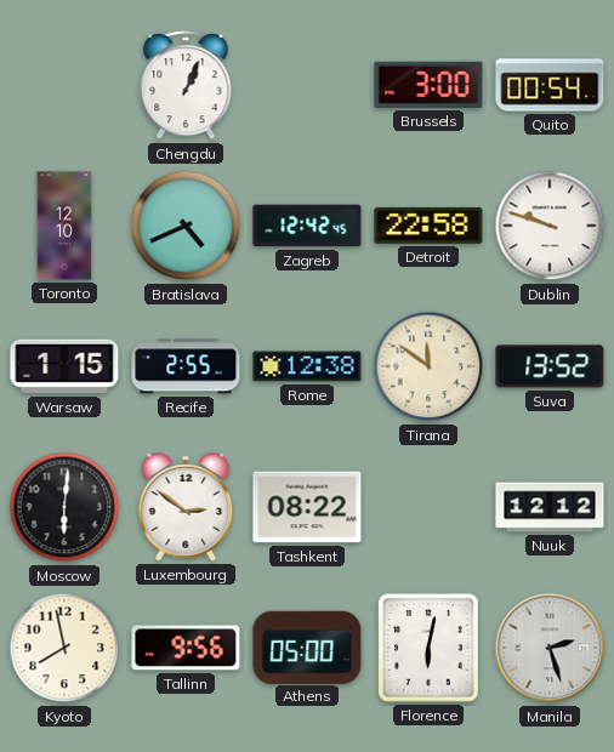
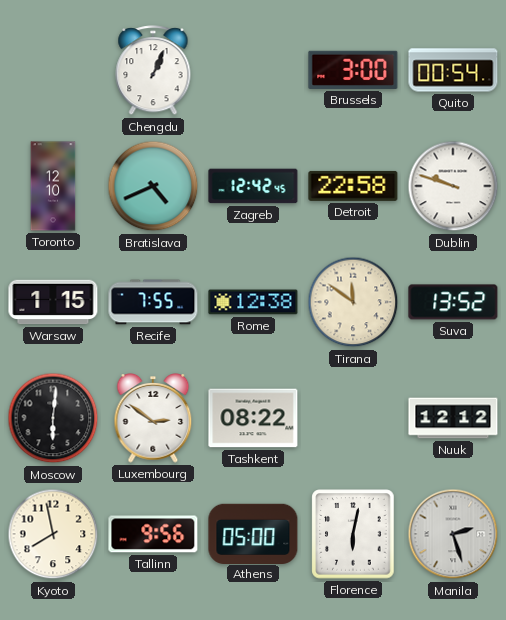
Recife: 2:55 -> 7:55
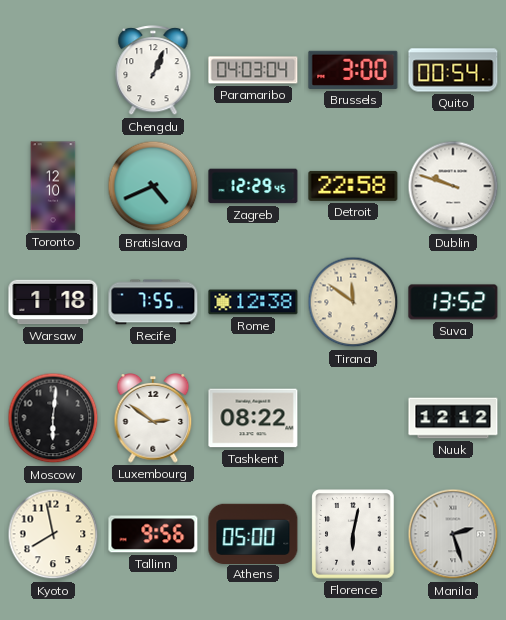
Paramaribo: none -> 04:03
Zagreb: 12:42 -> 12:29
Warsaw: 1:15 -> 1:18
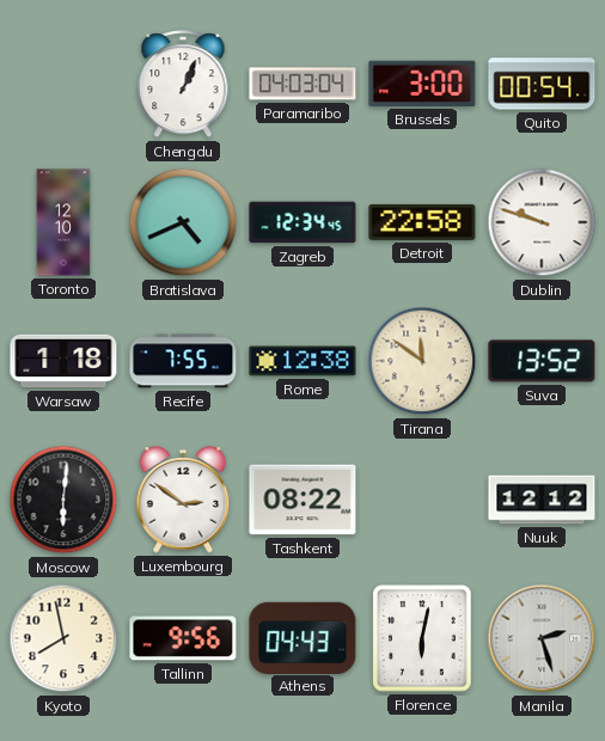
Zagreb: 12:29 -> 12:34
Athens: 05:00 -> 04:43
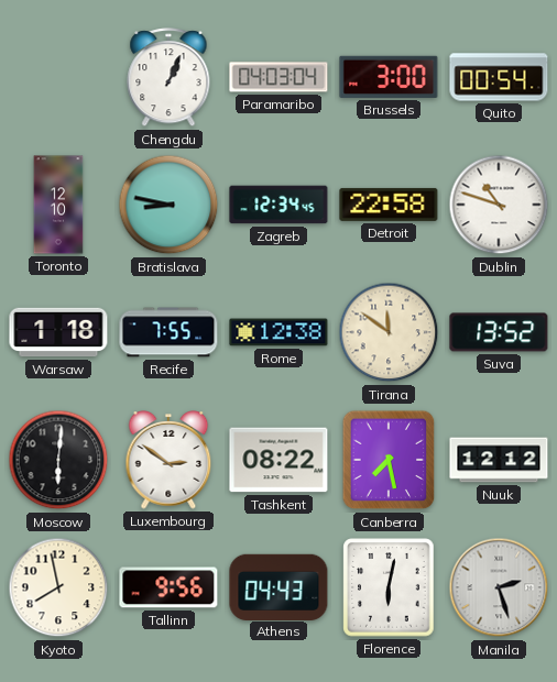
Bratislava: 4:41 -> 8:47
Dublin: 9:48 -> 10:48
Canberra: none -> 7:28
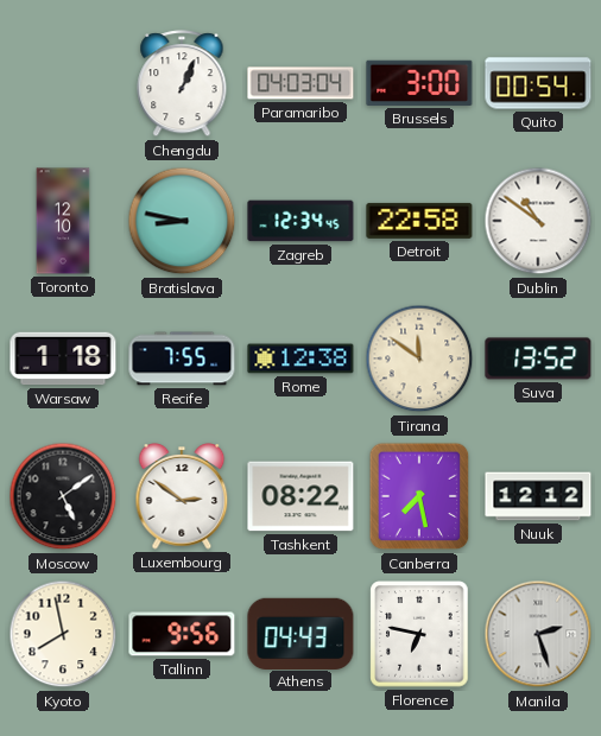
Dublin: 10:48 -> 10:51
Moscow: 6:01 -> 5:09
Florence: 6:02 -> 6:47
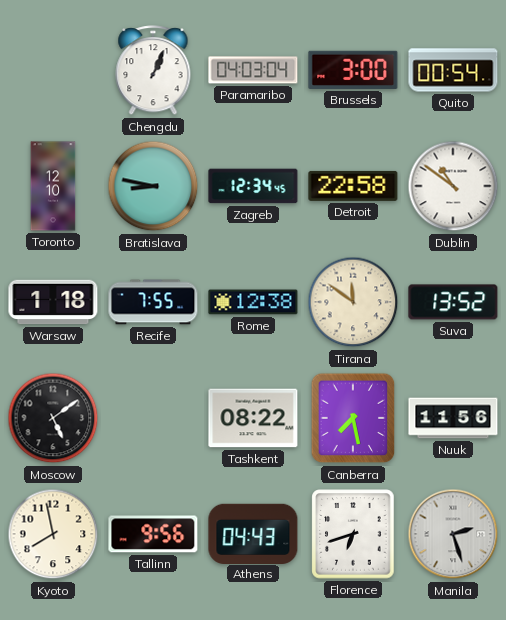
Luxembourg: 2:51 -> none
Nuuk: 12:12 -> 11:56
Florence: 6:47 -> 6:42
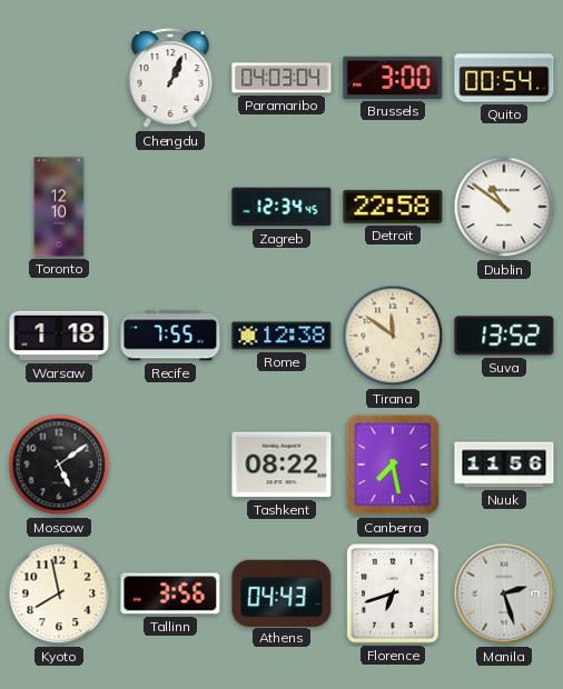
Bratislava: 8:47 -> none
Tallinn: 9:56 -> 3:56
